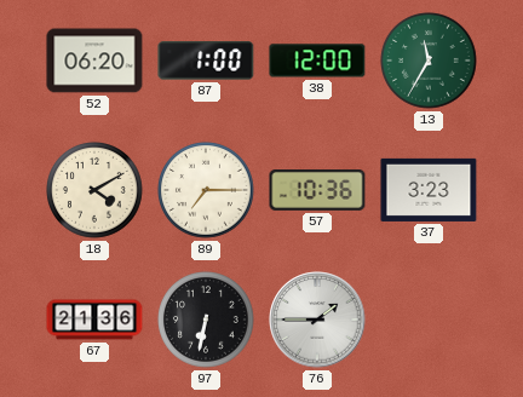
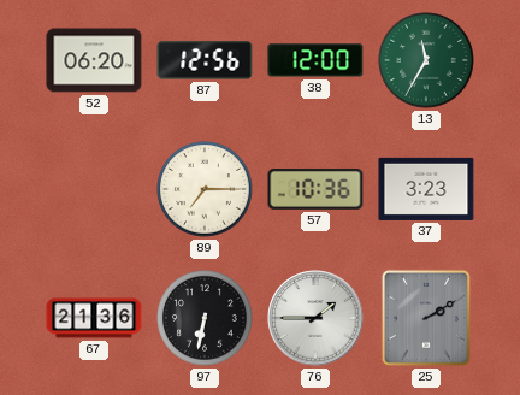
87: 1:00 -> 12:56
18: 4:10 -> none
25: none -> 2:10
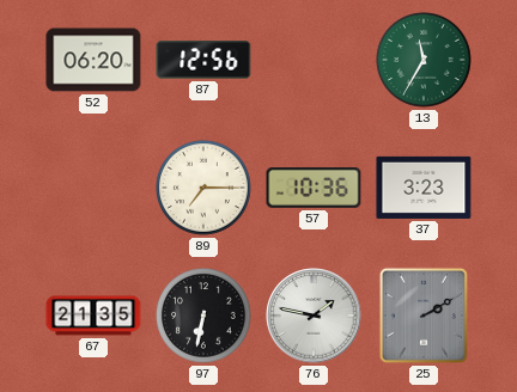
38: 12:00 -> none
67: 21:36 -> 21:35
76: 1:45 -> 1:47
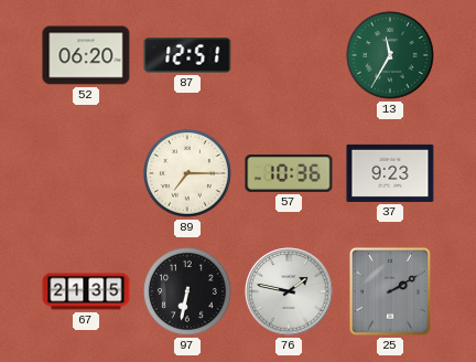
87: 12:56 -> 12:51
37: 3:23 -> 9:23
